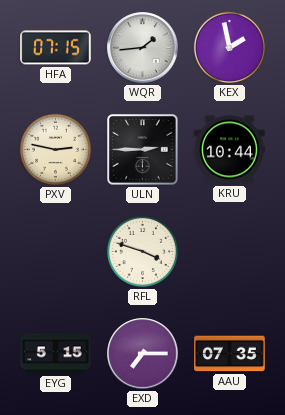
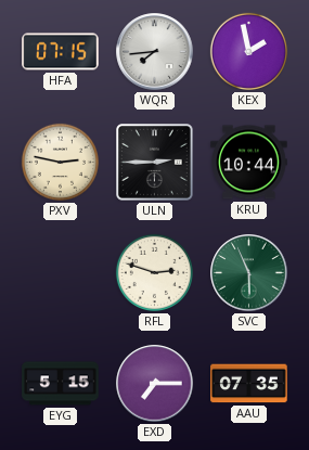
WQR: 1:44 -> 7:44
RFL: 3:48 -> 2:48
SVC: none -> 5:56
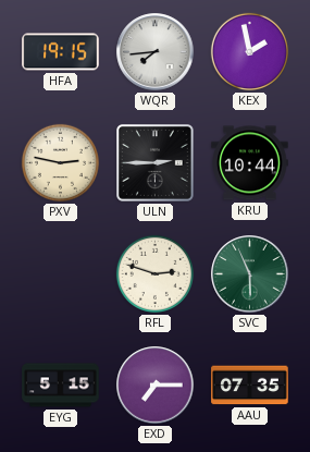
HFA: 07:15 -> 19:15
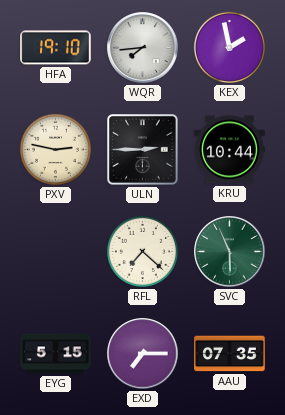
HFA: 19:15 -> 19:10
RFL: 2:48 -> 7:22
